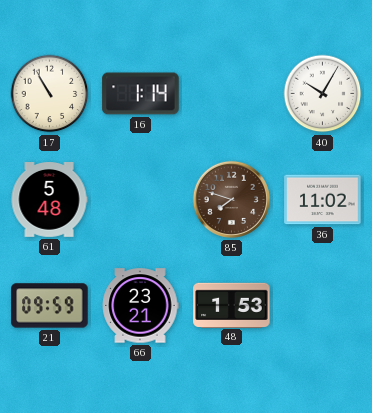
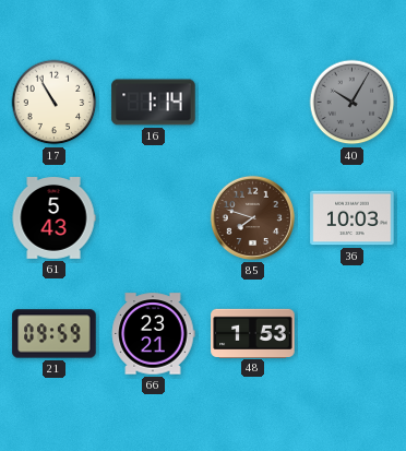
40 dial: white -> grey
61: 5:48 -> 5:43
36: 11:02 -> 10:03
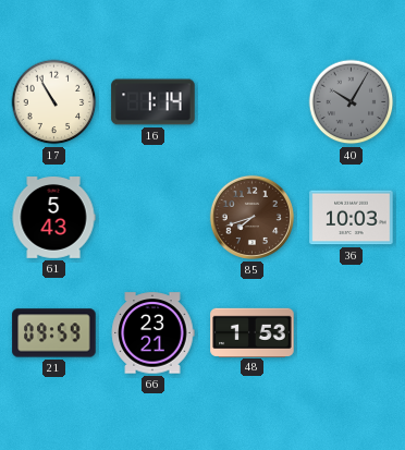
85: 7:48 -> 7:42
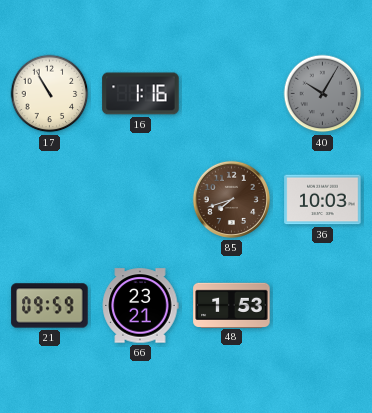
16: 1:14 -> 1:16
61: 5:43 -> none
